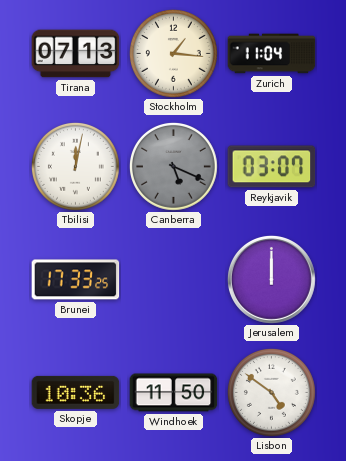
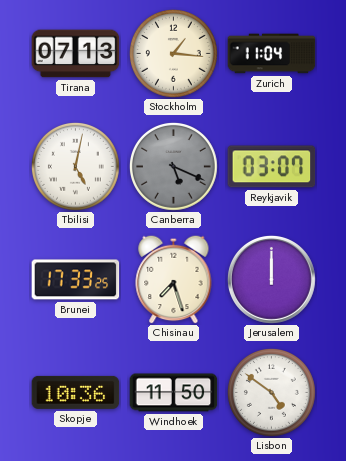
Tbilisi: 12:02 -> 5:02
Chisinau: none -> 7:27
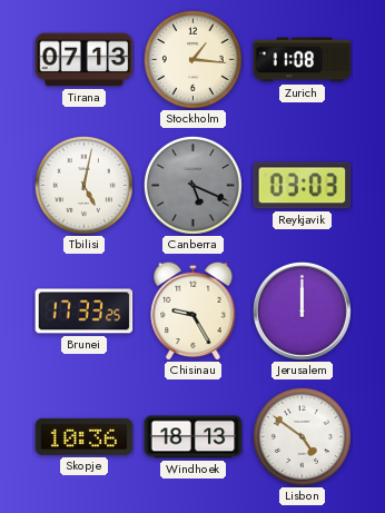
Zurich: 11:04 -> 11:08
Reykjavik: 03:07 -> 03:03
Chisinau: 7:27 -> 9:25
Windhoek: 11:50 -> 18:13
